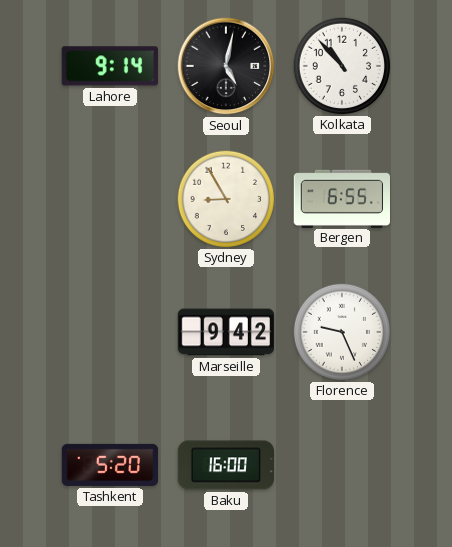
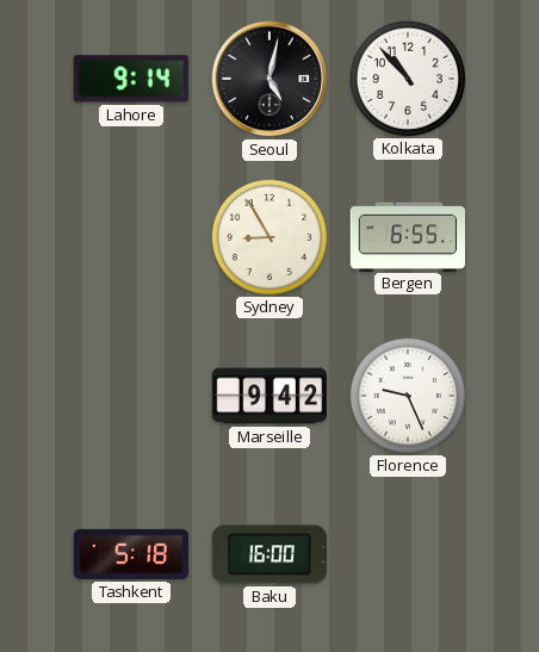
Tashkent: 5:20 -> 5:18
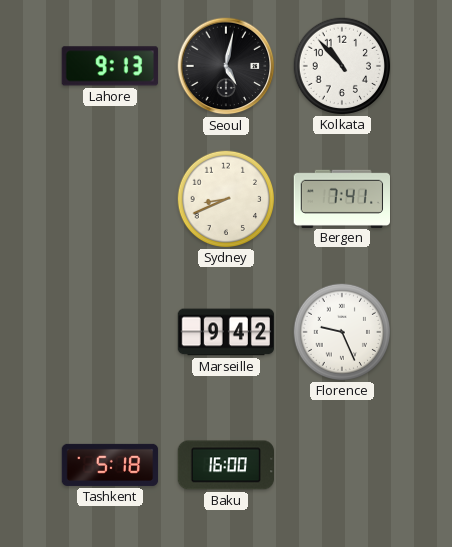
Lahore: 9:14 -> 9:13
Sydney: 8:55 -> 8:41
Bergen: 6:55 -> 7:41
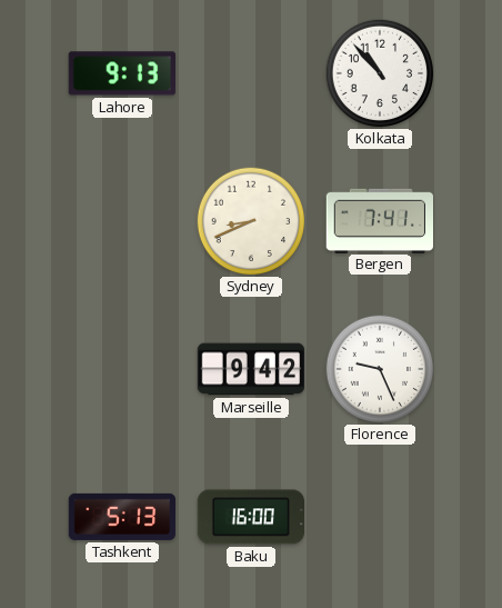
Seoul: 5:02 -> none
Tashkent: 5:18 -> 5:13
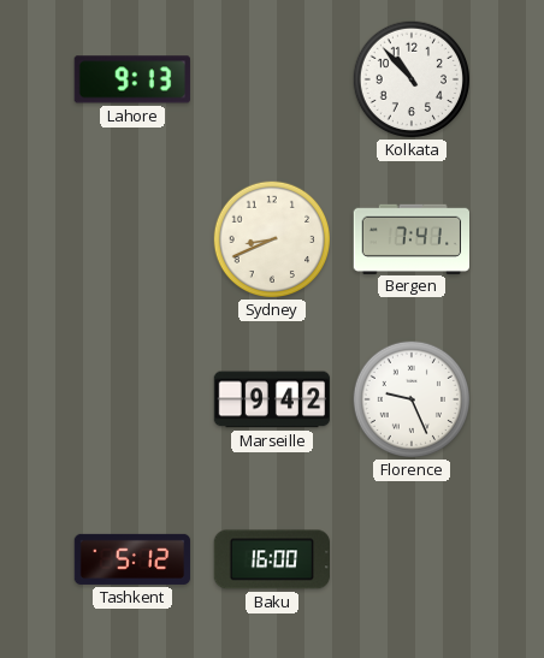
Tashkent: 5:13 -> 5:12
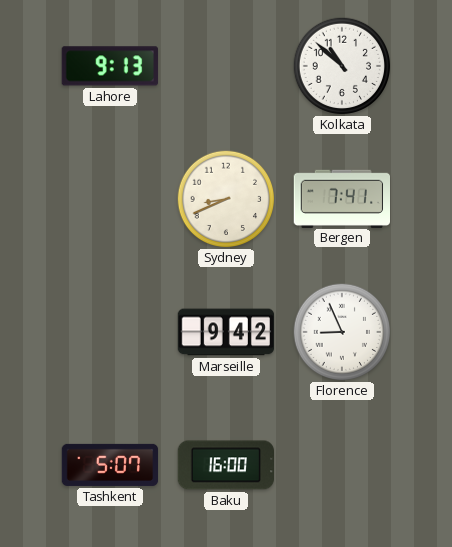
Kolkata: 10:53 -> 10:52
Florence: 9:26 -> 8:56
Tashkent: 5:12 -> 5:07
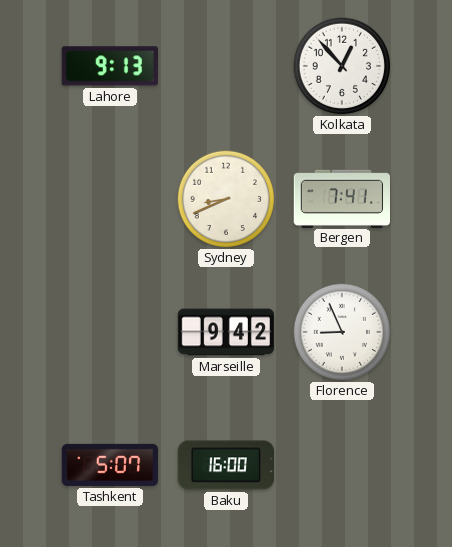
Kolkata: 10:52 -> 12:53
